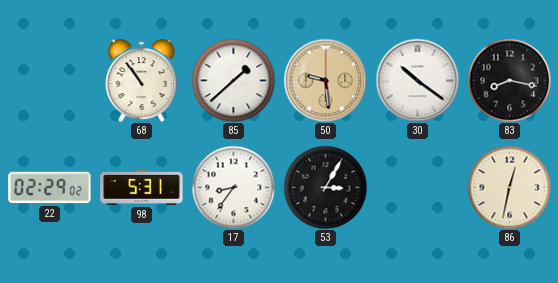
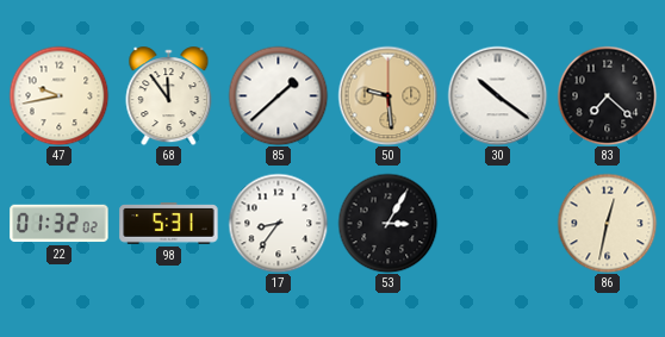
47: none -> 9:43
68: 10:54 -> 11:54
83: 8:17 -> 7:22
22: 02:29 -> 01:32
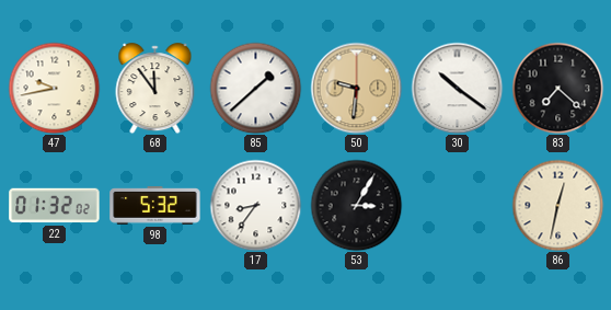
50: 9:29 -> 9:31
98: 5:31 -> 5:32
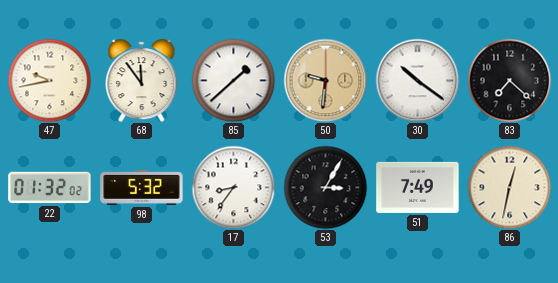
51: none -> 7:49
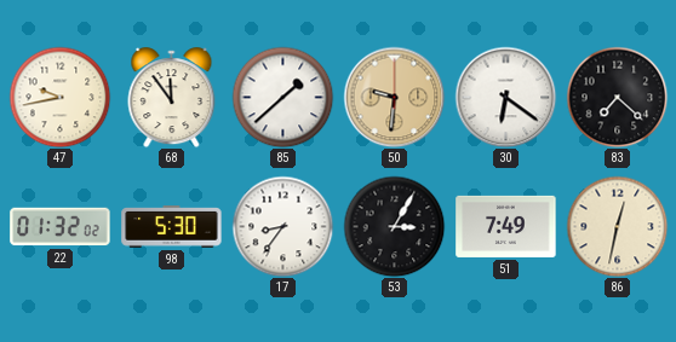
30: 10:21 -> 6:21
98: 5:32 -> 5:30
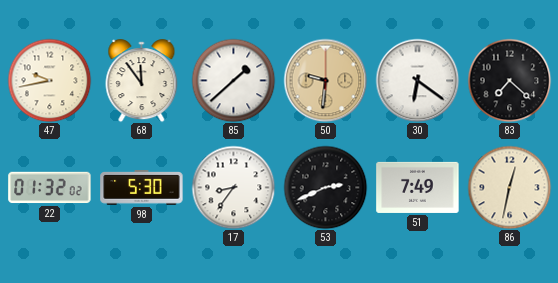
53: 3:05 -> 2:41
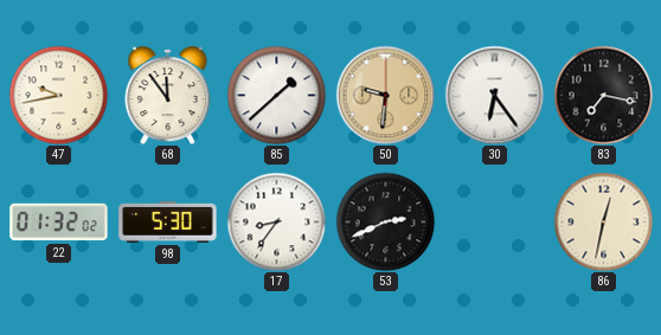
30: 6:21 -> 6:24
83: 7:22 -> 7:17
51: 7:49 -> none
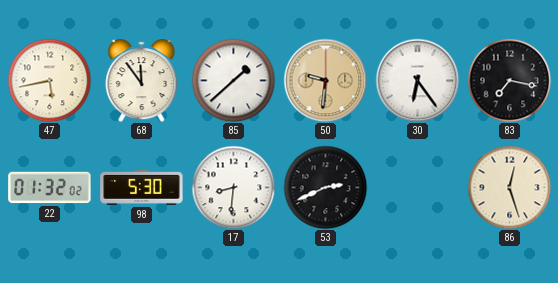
47: 9:43 -> 5:43
17: 8:36 -> 8:31
86: 12:32 -> 12:27
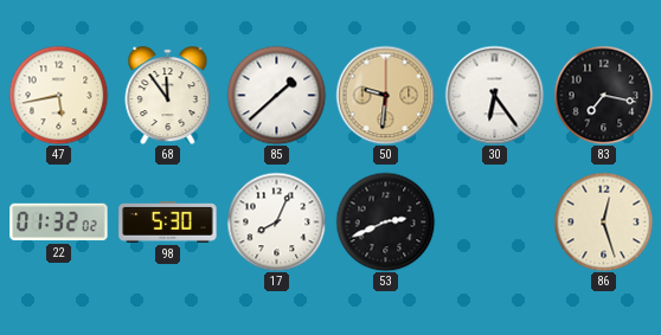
17: 8:31 -> 8:04
